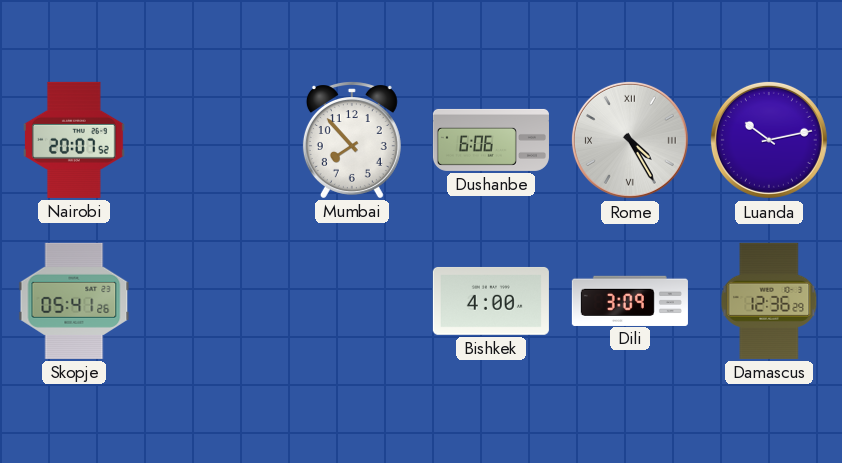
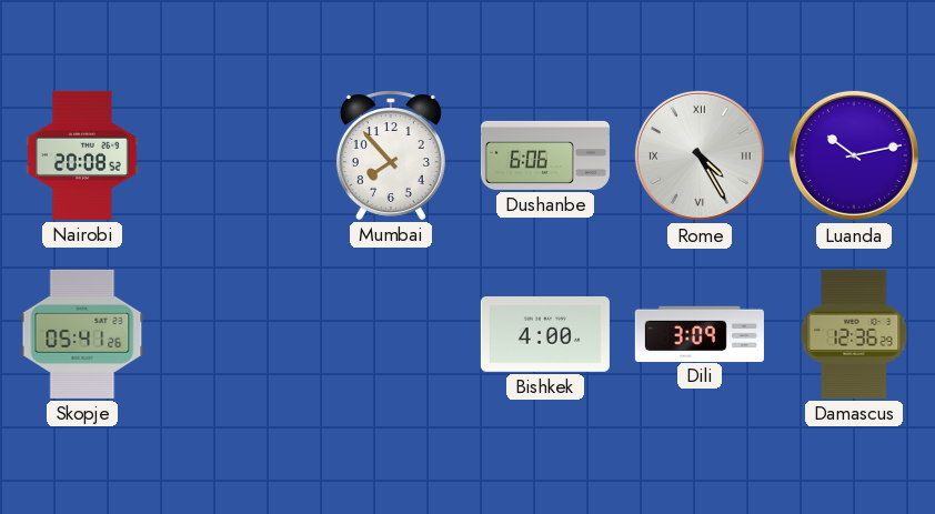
Nairobi: 20:07 -> 20:08
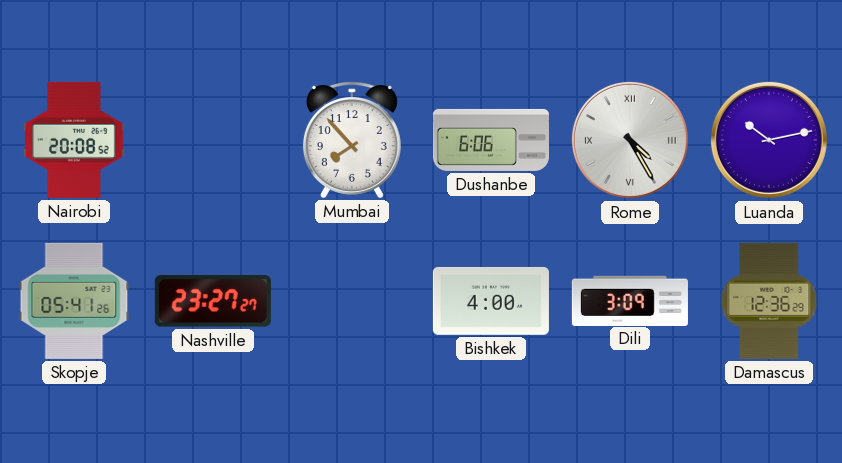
Nashville: none -> 23:27
